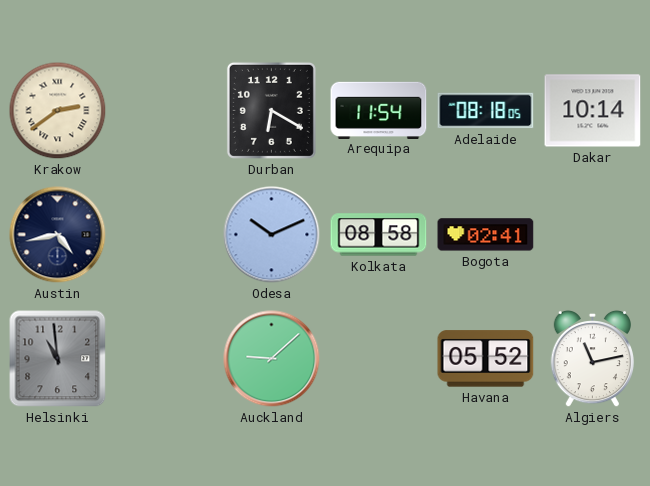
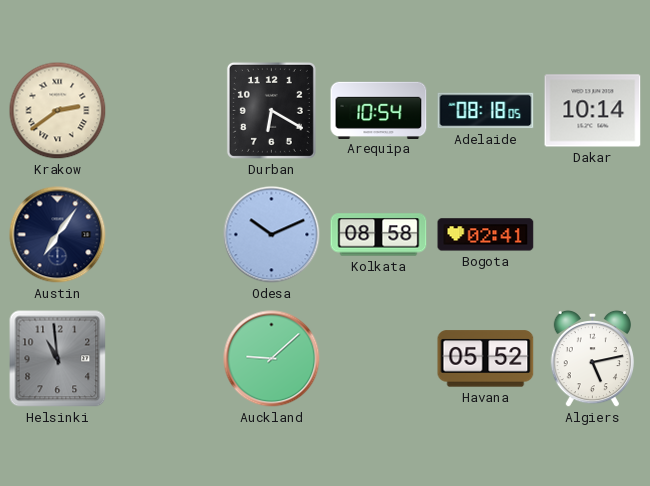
Arequipa: 11:54 -> 10:54
Austin: 4:43 -> 7:06
Algiers: 11:13 -> 5:13
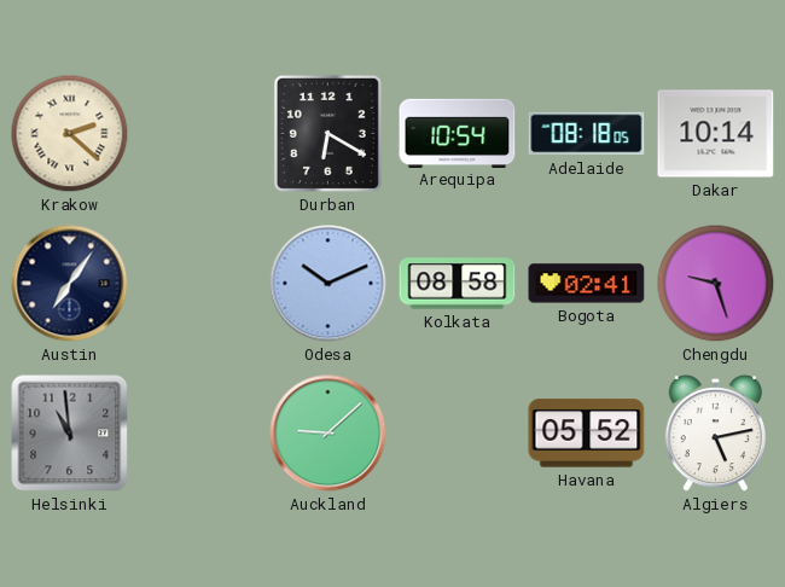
Krakow: 2:39 -> 2:22
Chengdu: none -> 9:27
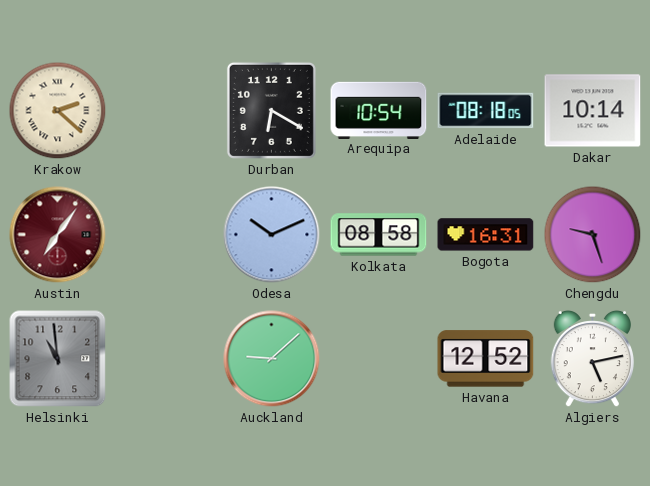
Austin dial: navy -> burgundy
Bogota: 02:41 -> 16:31
Havana: 05:52 -> 12:52
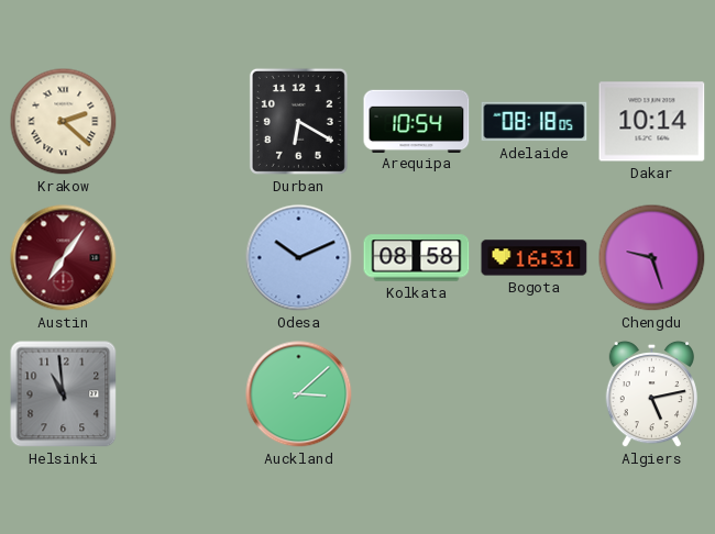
Auckland: 9:08 -> 3:08
Havana: 12:52 -> none
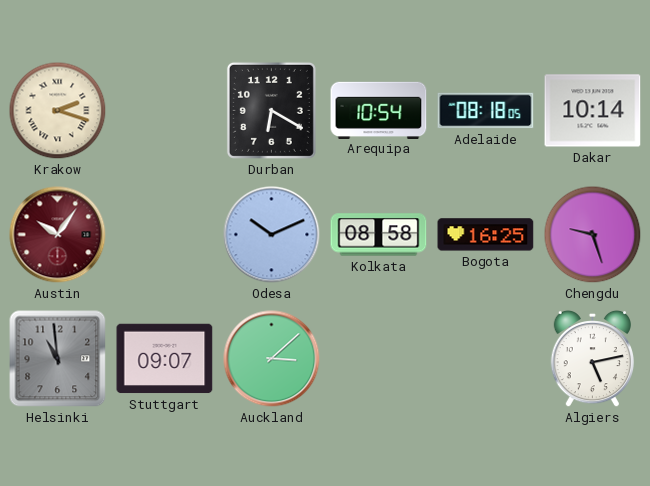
Krakow: 2:22 -> 2:18
Austin: 7:06 -> 10:06
Bogota: 16:31 -> 16:25
Stuttgart: none -> 09:07
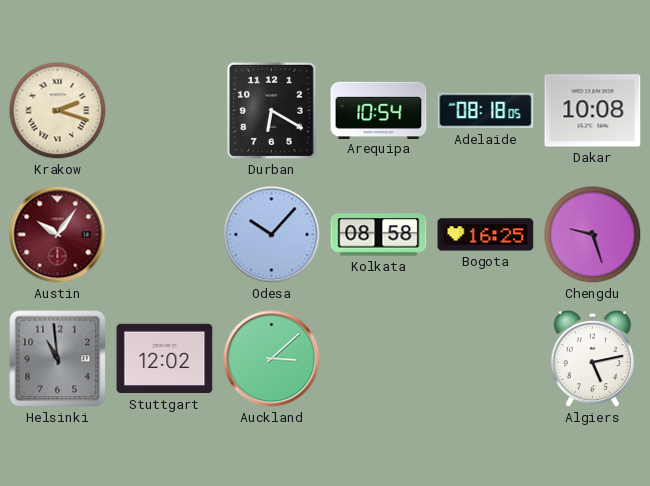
Dakar: 10:14 -> 10:08
Odesa: 10:11 -> 10:07
Stuttgart: 09:07 -> 12:02
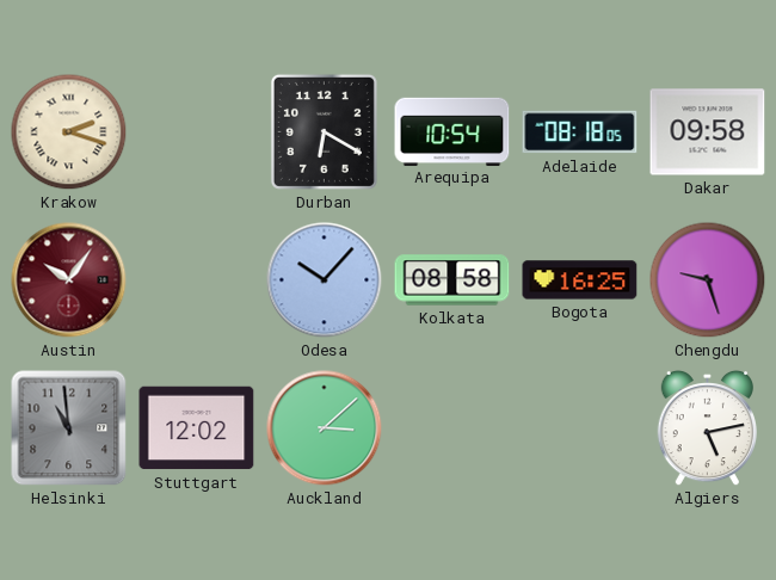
Dakar: 10:08 -> 09:58
